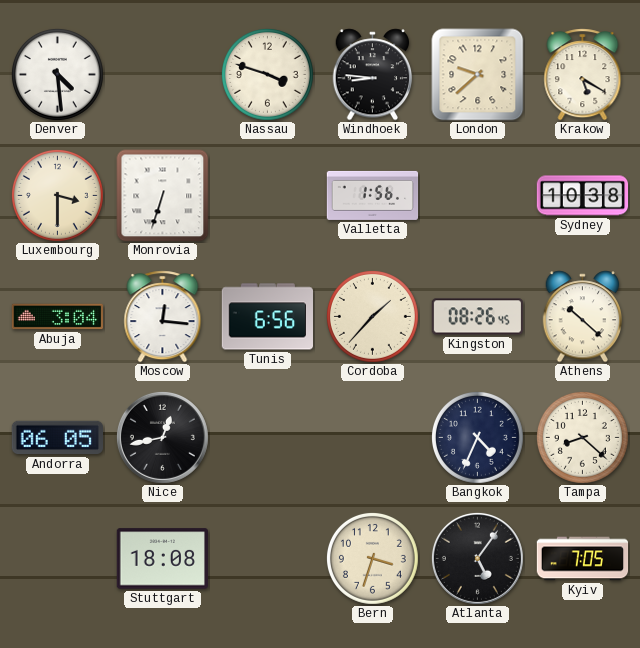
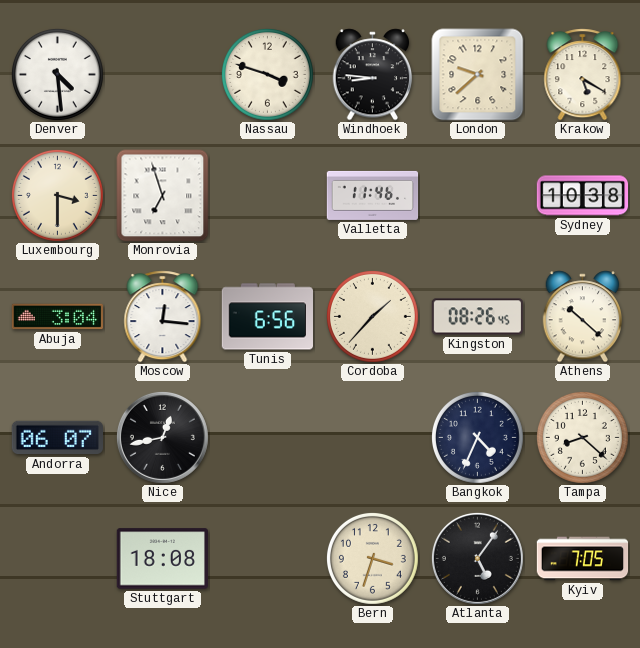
Monrovia: 6:33 -> 6:57
Valletta: 1:56 -> 11:46
Andorra: 06:05 -> 06:07
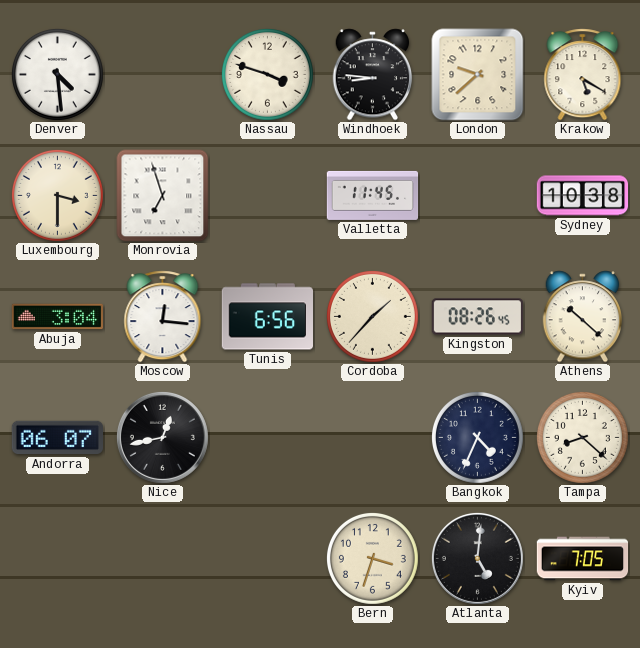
Valletta: 11:46 -> 11:45
Stuttgart: 18:08 -> none
Atlanta: 5:06 -> 5:01
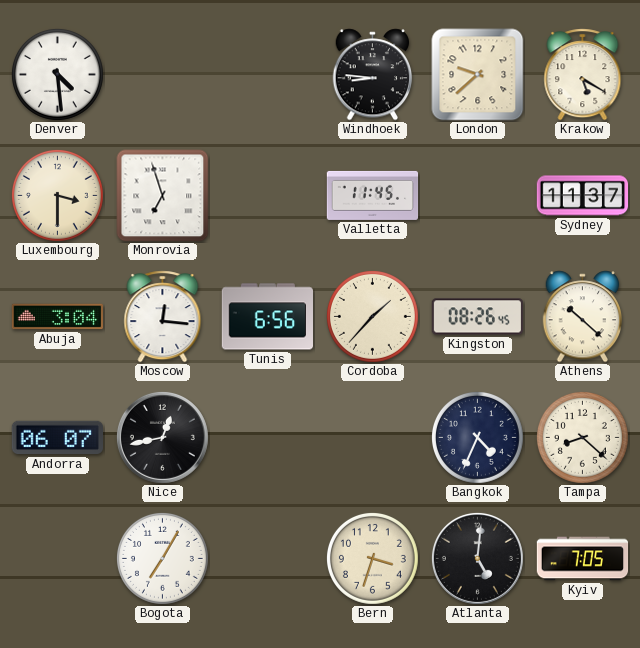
Nassau: 3:48 -> none
Sydney: 10:38 -> 11:37
Bogota: none -> 7:05
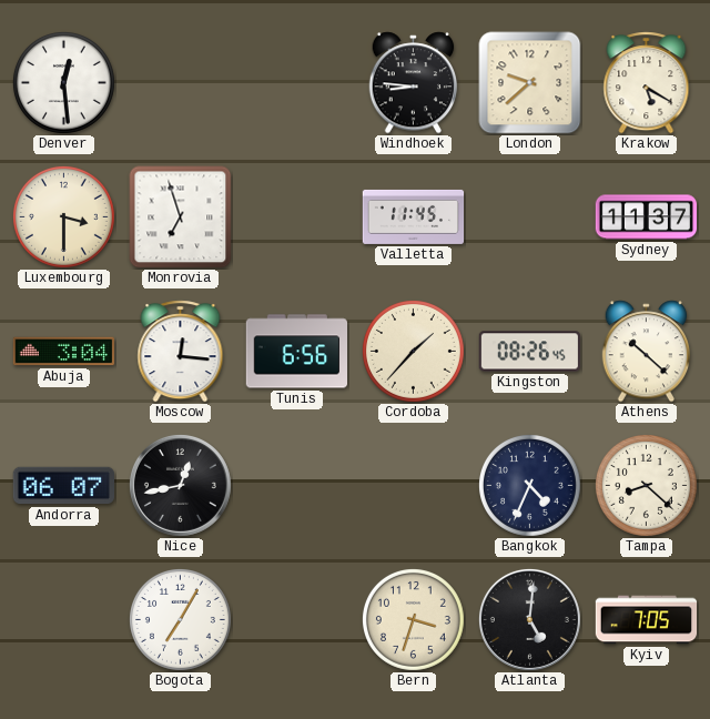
Denver: 4:29 -> 12:29
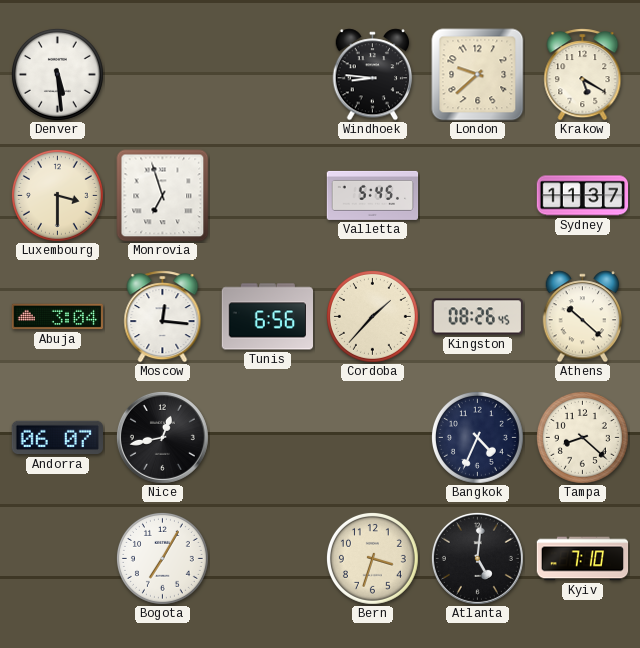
Denver: 12:29 -> 5:29
Valletta: 11:45 -> 5:45
Kyiv: 7:05 -> 7:10
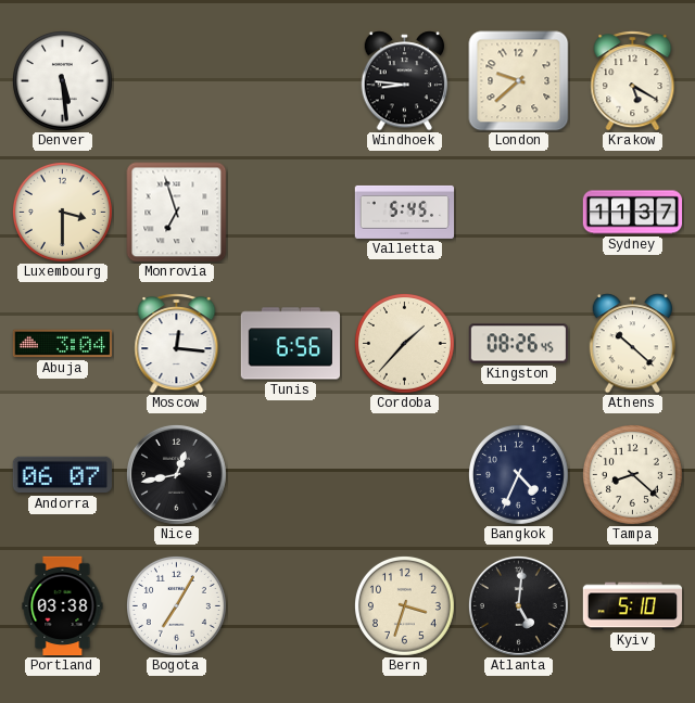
Portland: none -> 03:38
Kyiv: 7:10 -> 5:10
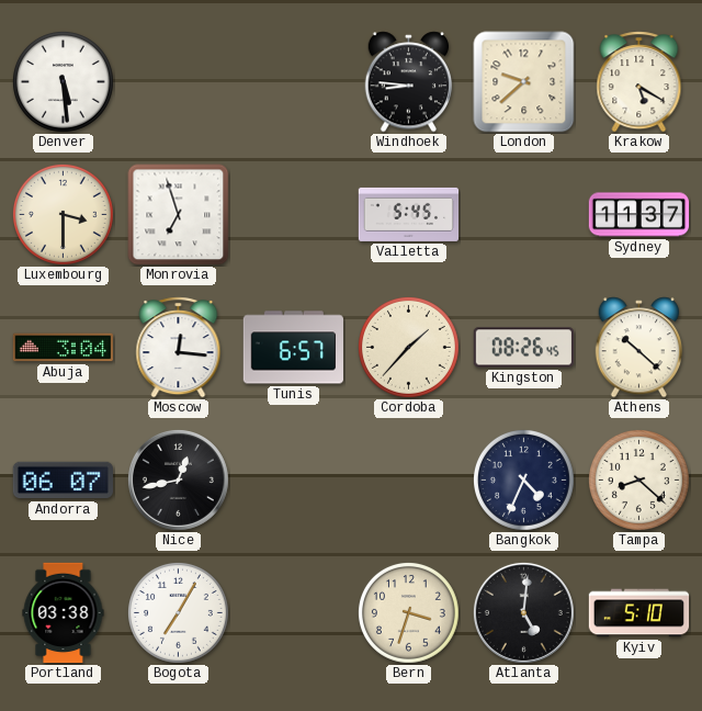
Tunis: 6:56 -> 6:57
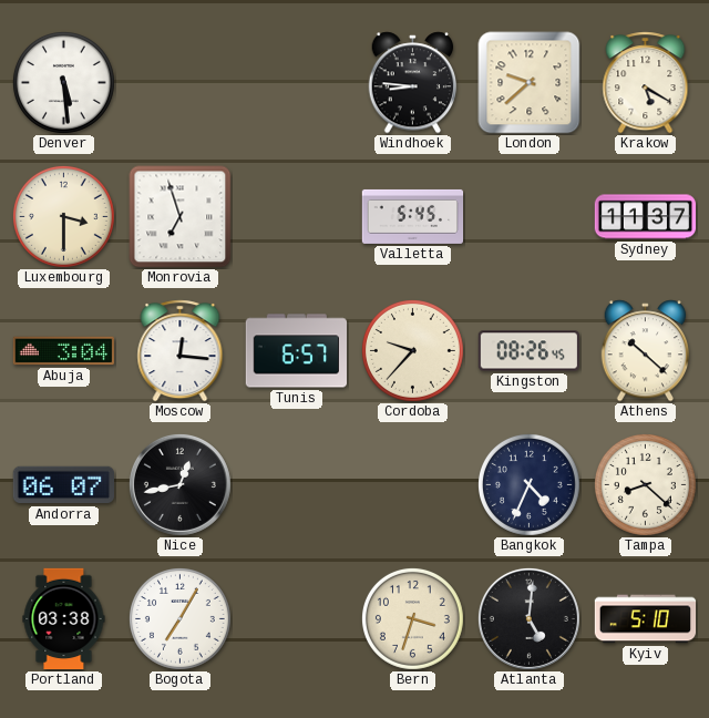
Cordoba: 1:37 -> 9:37
